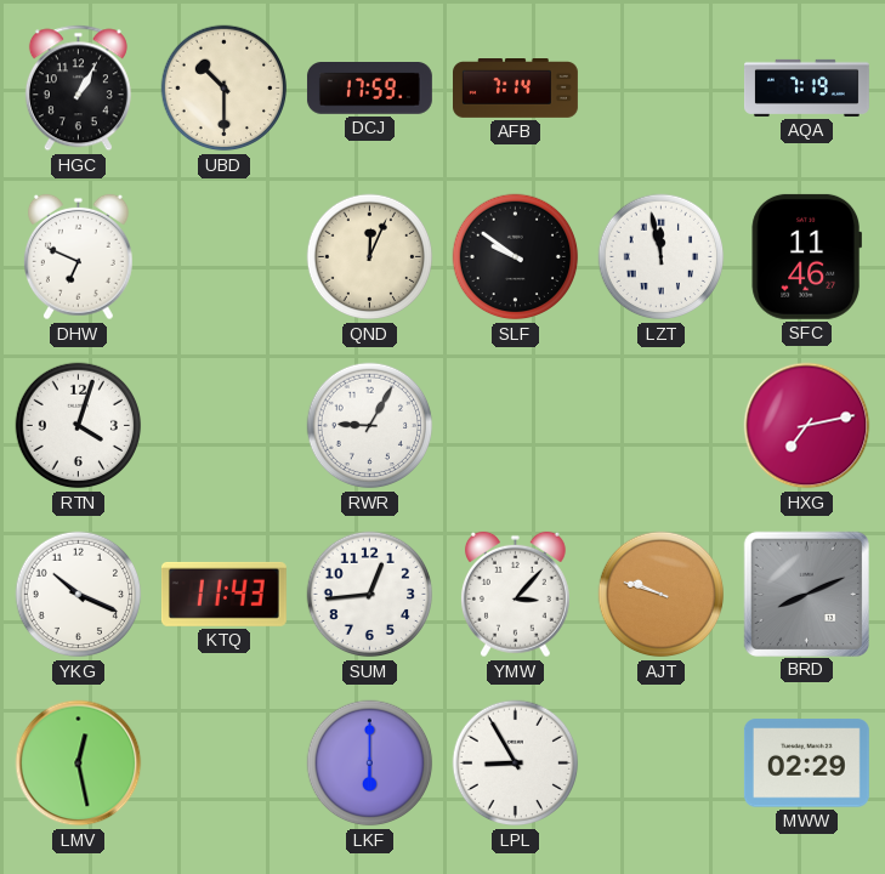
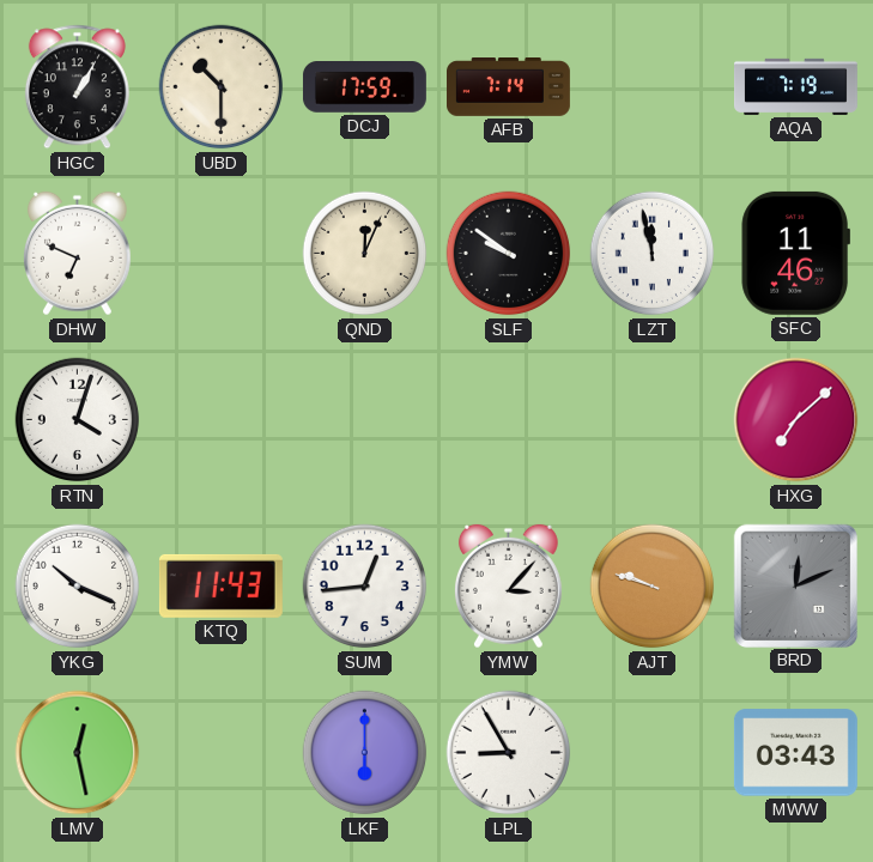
RWR: 9:05 -> none
HXG: 7:13 -> 7:08
BRD: 8:11 -> 12:11
MWW: 02:29 -> 03:43
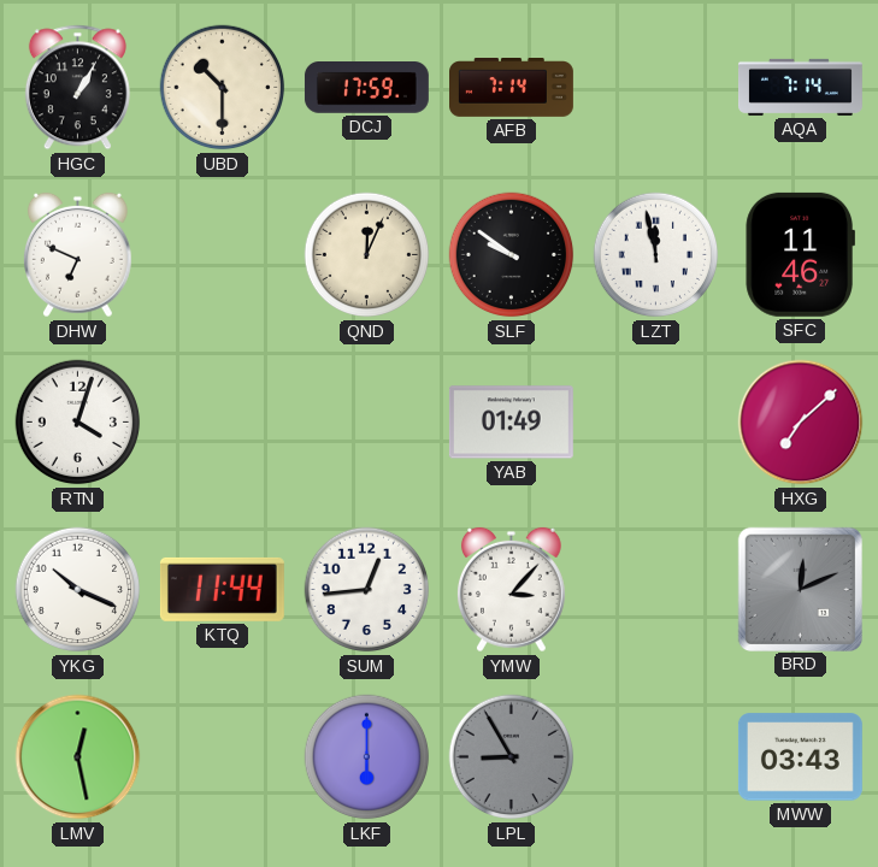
AQA: 7:19 -> 7:14
YAB: none -> 01:49
KTQ: 11:43 -> 11:44
AJT: 9:48 -> none
LPL dial: white -> grey
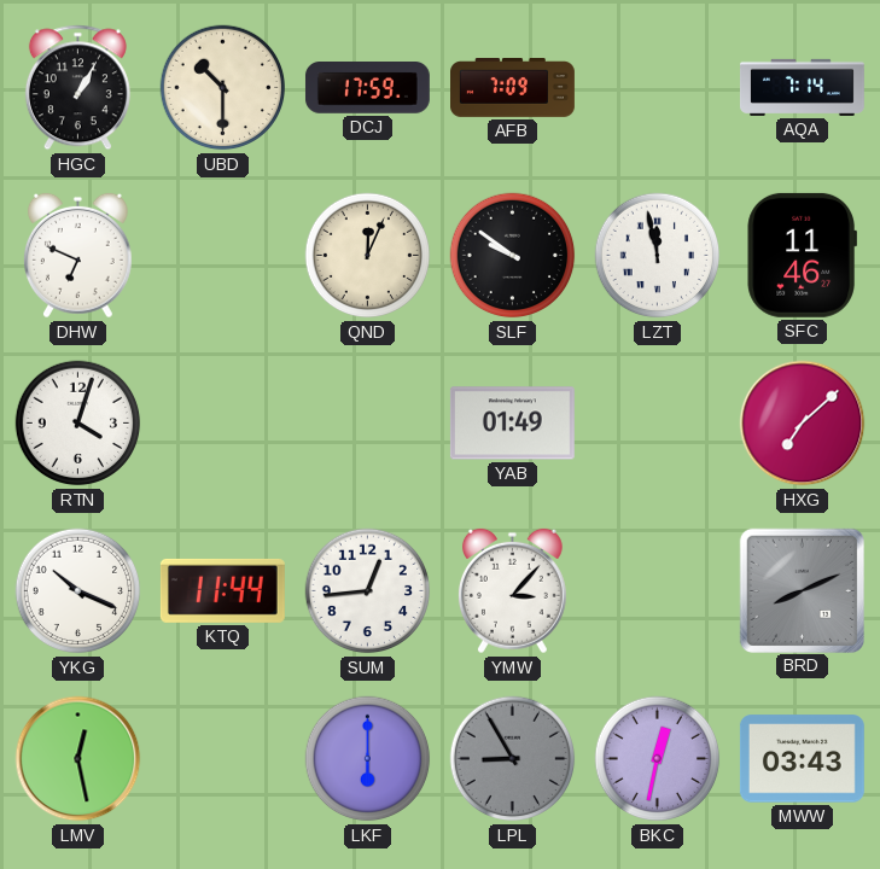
AFB: 7:14 -> 7:09
BRD: 12:11 -> 8:11
BKC: none -> 12:32
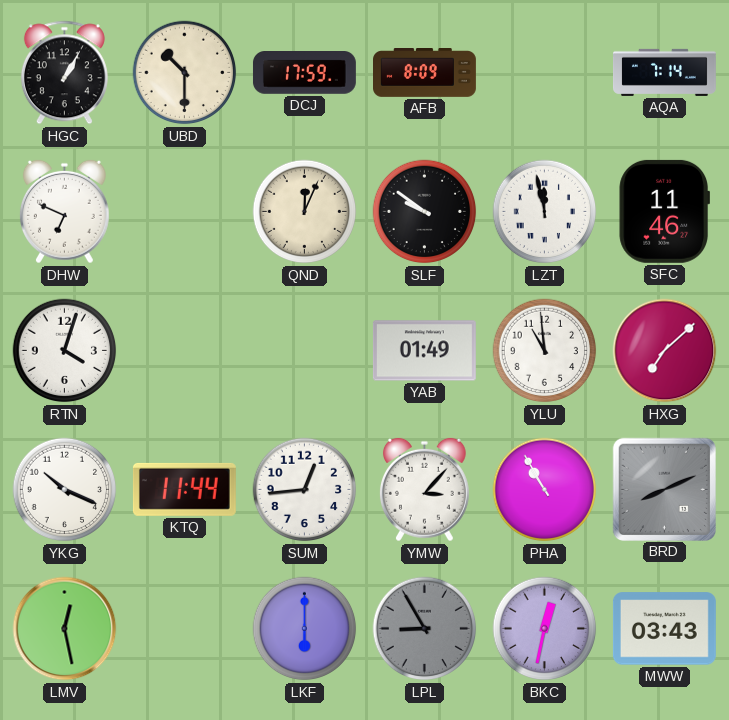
AFB: 7:09 -> 8:09
YLU: none -> 10:59
PHA: none -> 10:55
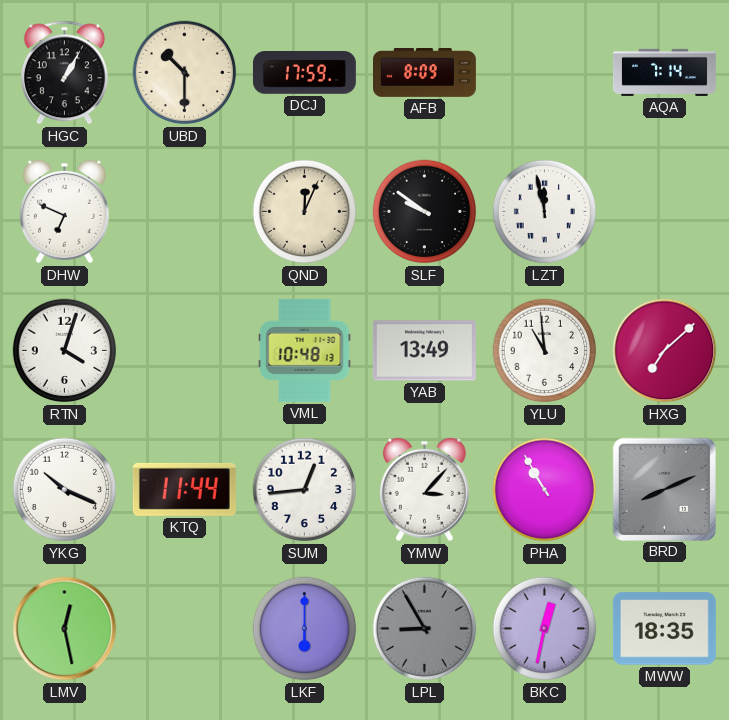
SFC: 11:46 -> none
VML: none -> 10:48
YAB: 01:49 -> 13:49
MWW: 03:43 -> 18:35
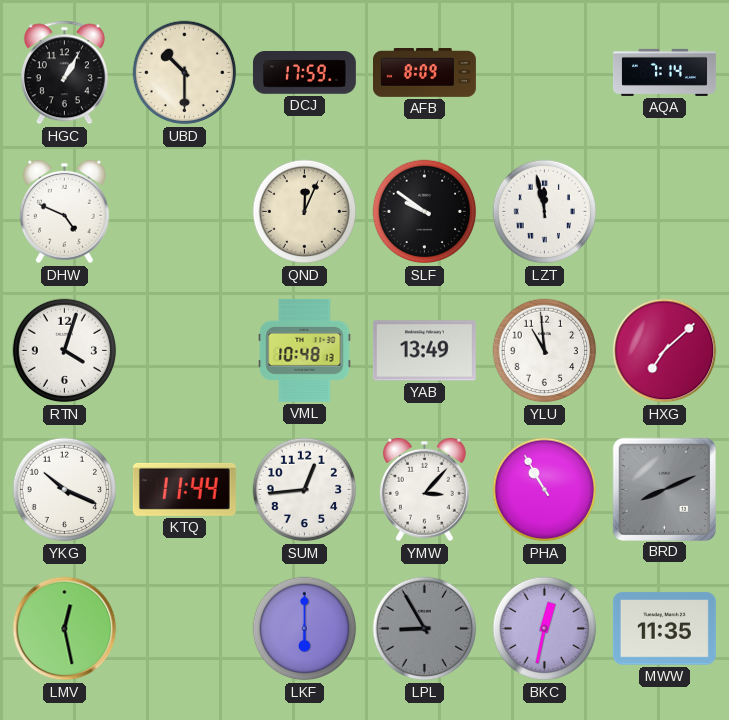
DHW: 6:49 -> 4:49
MWW: 18:35 -> 11:35
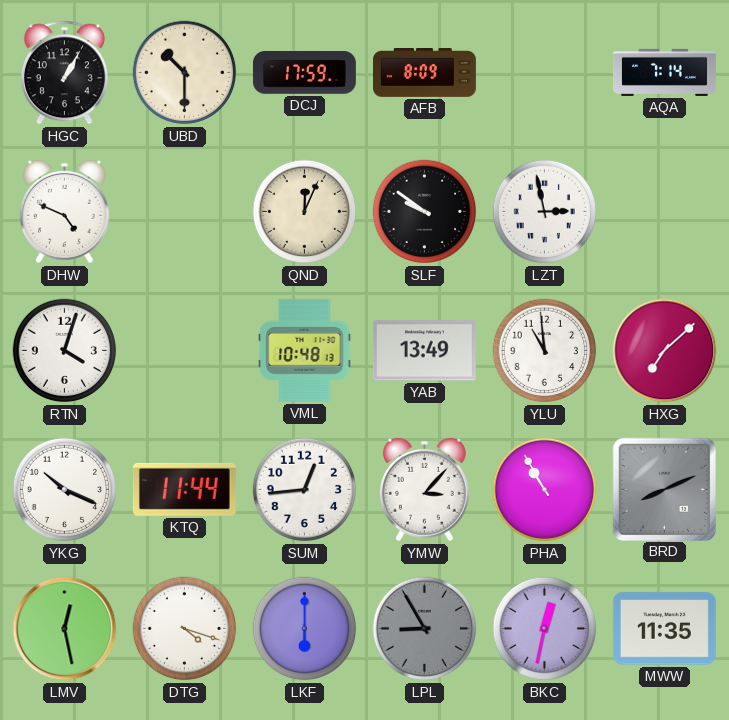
LZT: 11:58 -> 2:58
DTG: none -> 4:18
